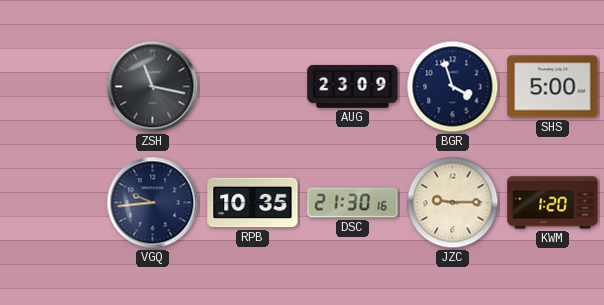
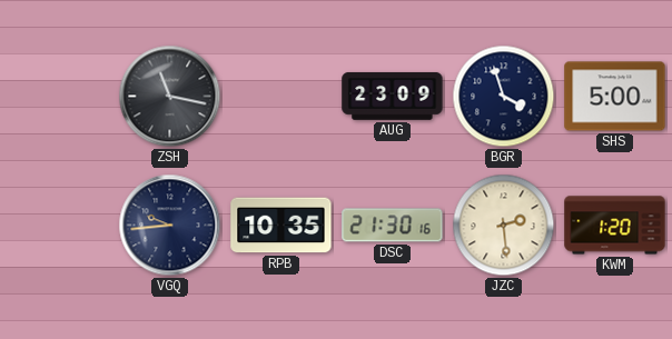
JZC: 9:15 -> 2:29
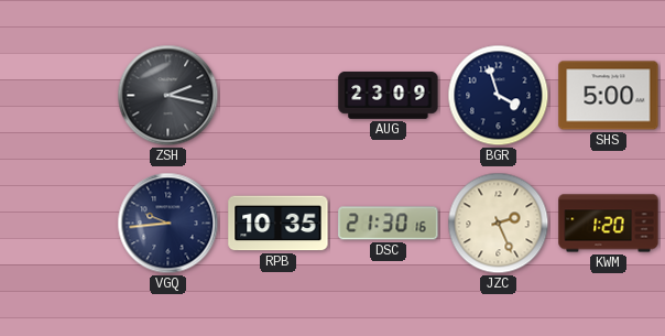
ZSH: 11:17 -> 2:17
JZC: 2:29 -> 2:26
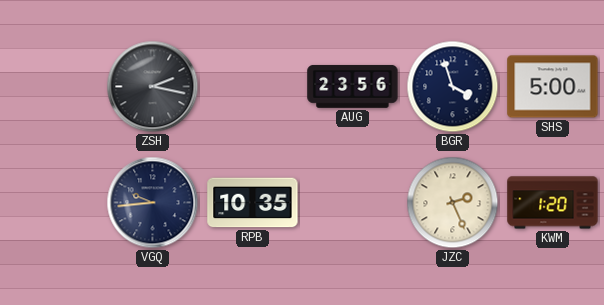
AUG: 23:09 -> 23:56
DSC: 21:30 -> none
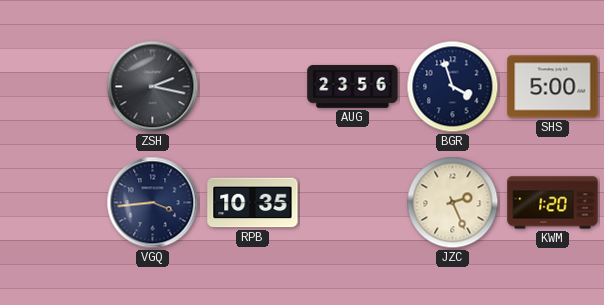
VGQ: 9:44 -> 3:44
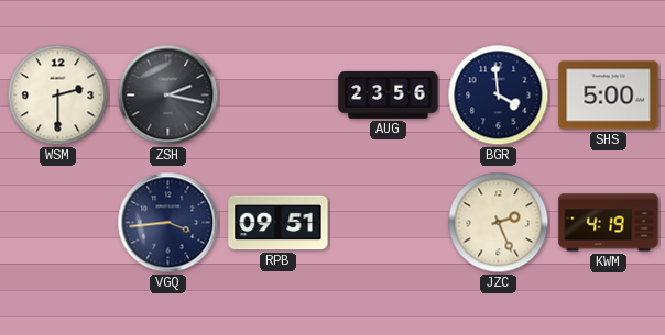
WSM: none -> 2:30
BGR: 3:57 -> 3:59
RPB: 10:35 -> 09:51
KWM: 1:20 -> 4:19
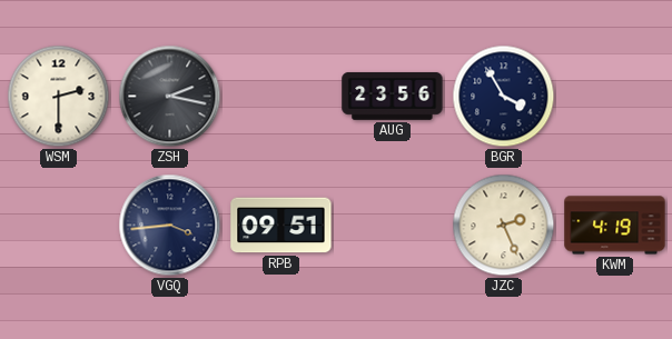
BGR: 3:59 -> 3:55
SHS: 5:00 -> none
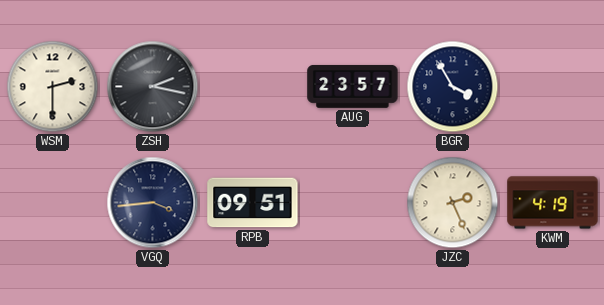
AUG: 23:56 -> 23:57
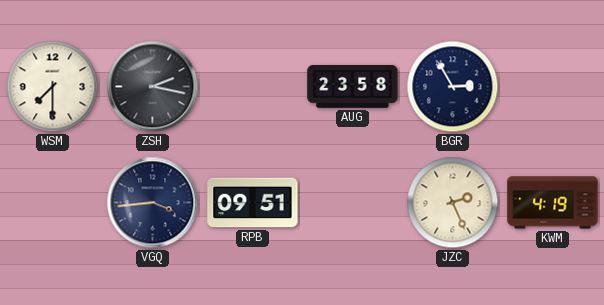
WSM: 2:30 -> 7:30
AUG: 23:57 -> 23:58
BGR: 3:55 -> 2:55
